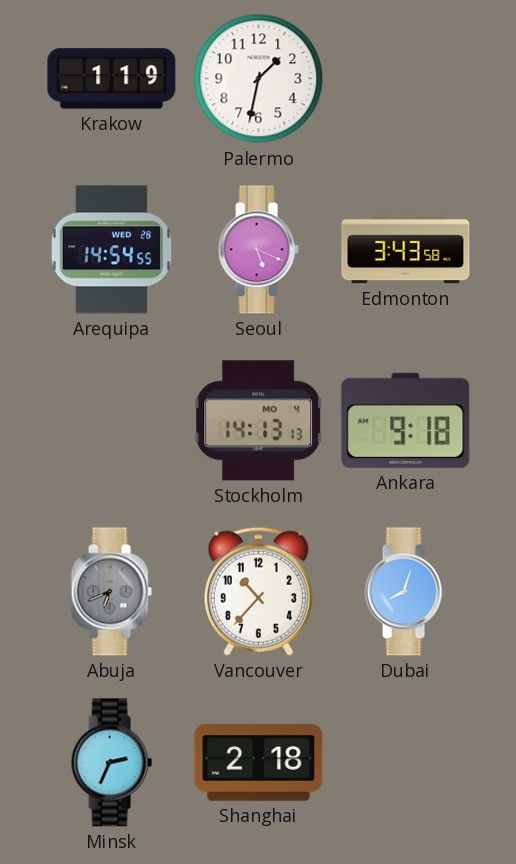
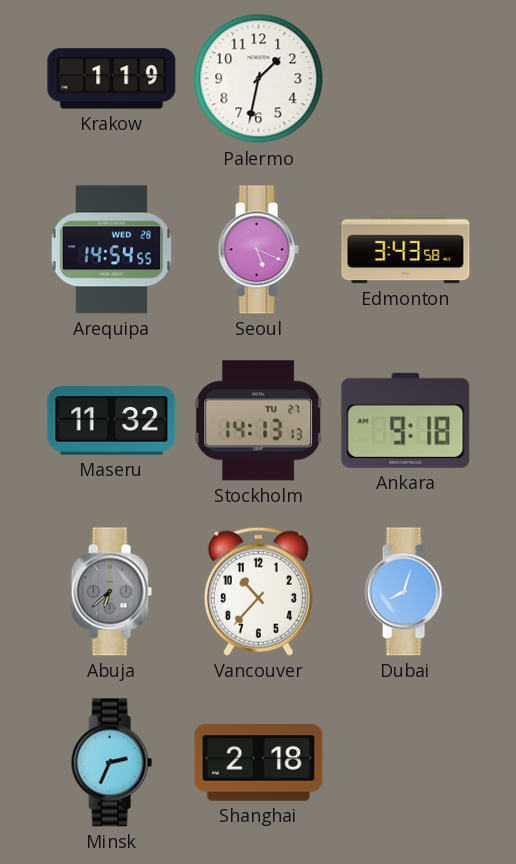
Maseru: none -> 11:32
Stockholm date: MO 4 -> TU 27
Abuja: 6:41 -> 6:38
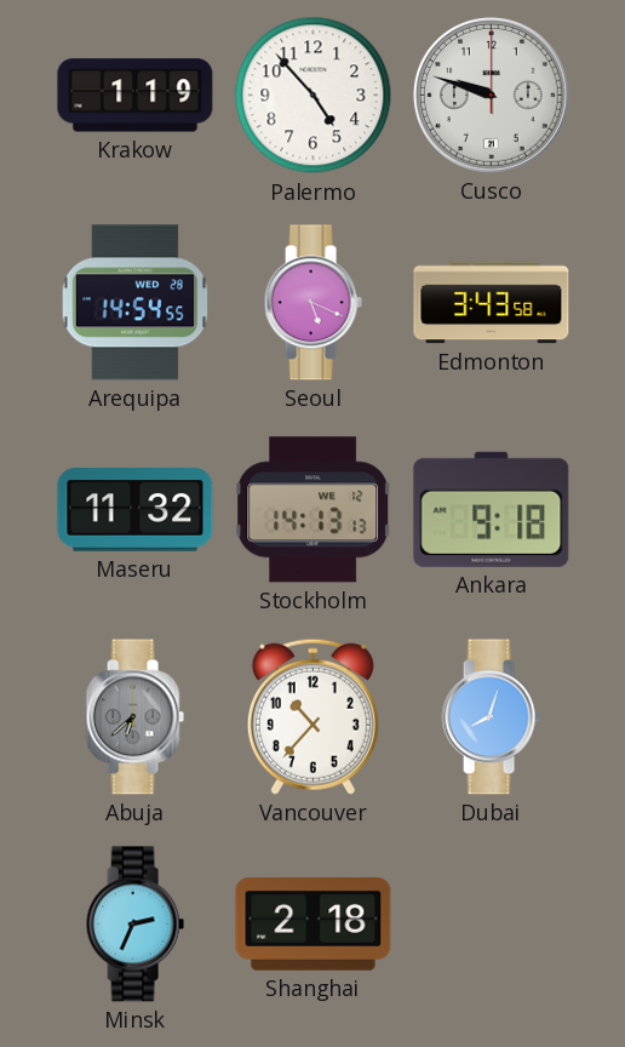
Palermo: 1:32 -> 4:53
Cusco: none -> 9:48
Stockholm date: TU 27 -> WE 12
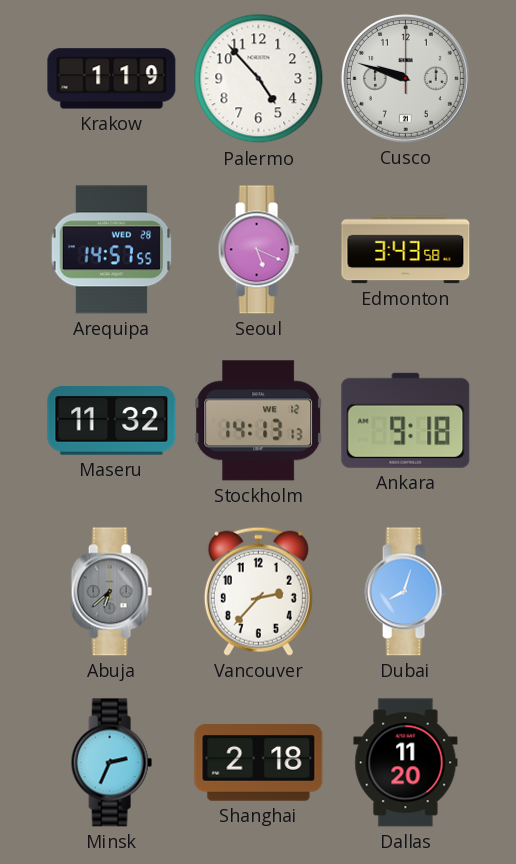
Arequipa: 14:54 -> 14:57
Vancouver: 10:37 -> 2:37
Dallas: none -> 11:20
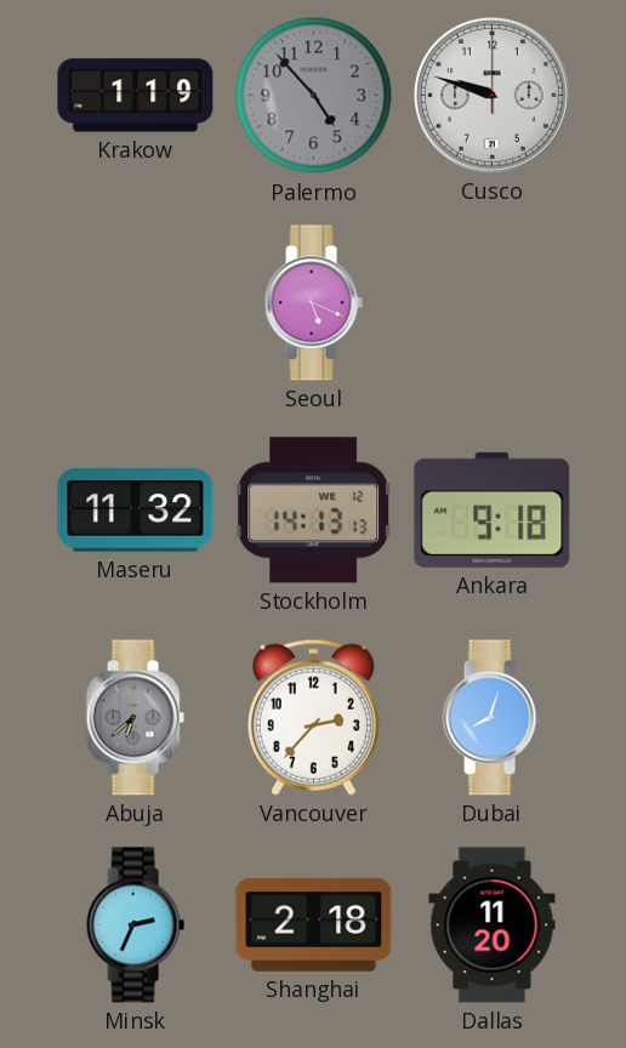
Palermo dial: white -> grey
Arequipa: 14:57 -> none
Edmonton: 3:43 -> none
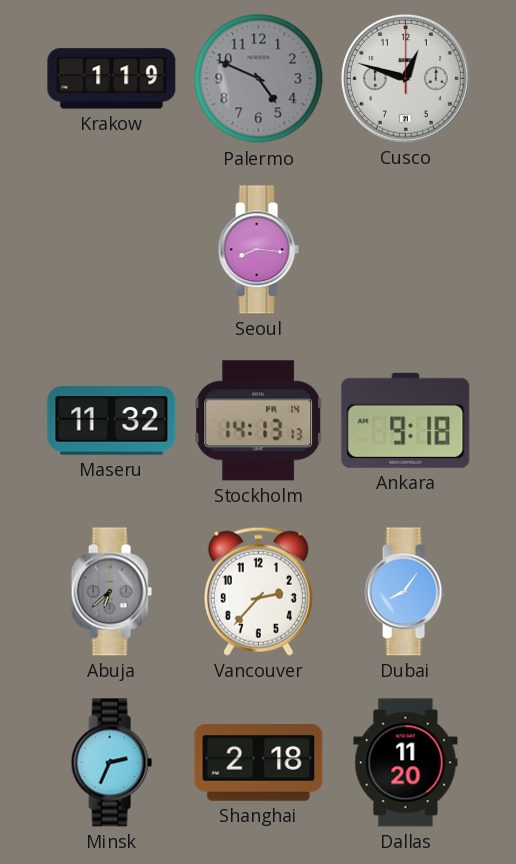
Palermo: 4:53 -> 4:49
Cusco: 9:48 -> 12:48
Seoul: 5:19 -> 8:16
Stockholm date: WE 12 -> FR 14
Dubai: 8:03 -> 8:06
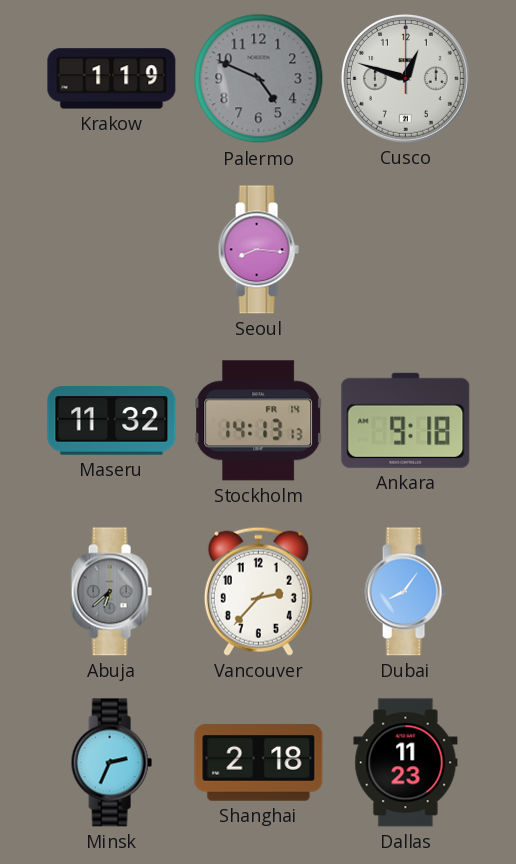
Dallas: 11:20 -> 11:23
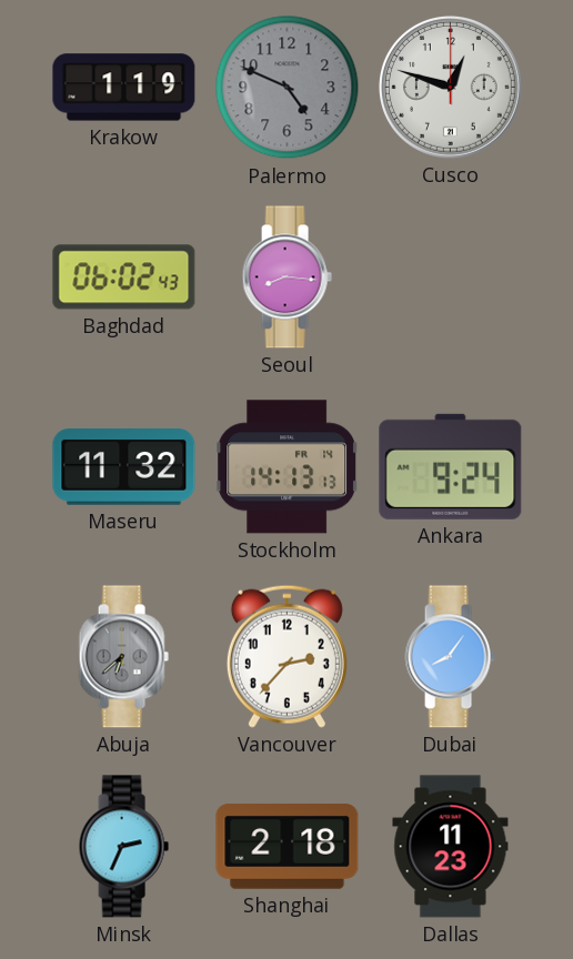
Baghdad: none -> 06:02
Ankara: 9:18 -> 9:24
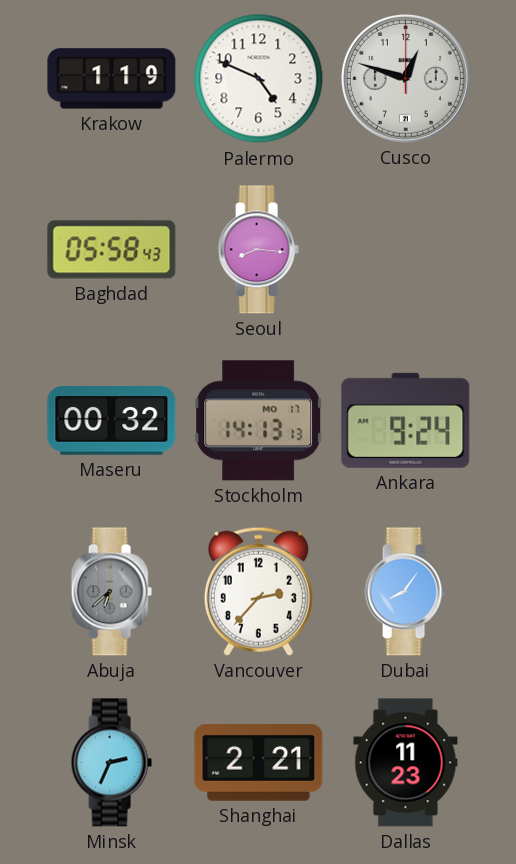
Palermo dial: grey -> white
Baghdad: 06:02 -> 05:58
Maseru: 11:32 -> 00:32
Stockholm date: FR 14 -> MO 17
Shanghai: 2:18 -> 2:21
